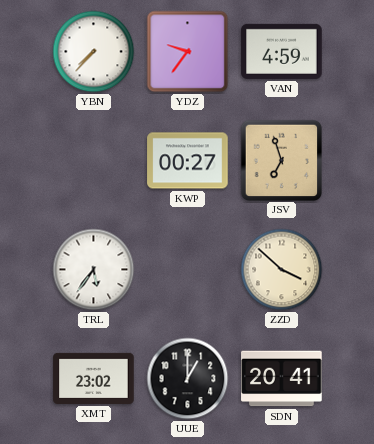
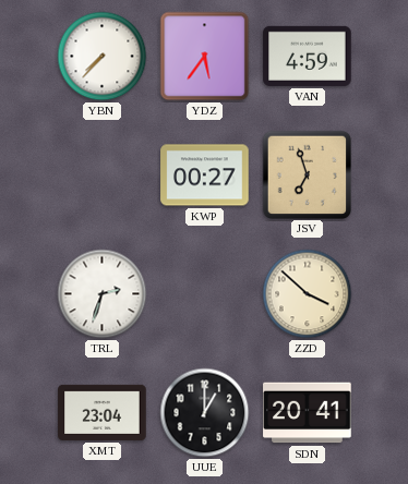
YDZ: 9:36 -> 5:36
TRL: 5:36 -> 2:33
XMT: 23:02 -> 23:04
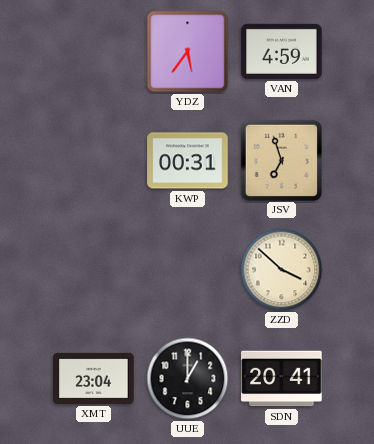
YBN: 7:37 -> none
KWP: 00:27 -> 00:31
TRL: 2:33 -> none
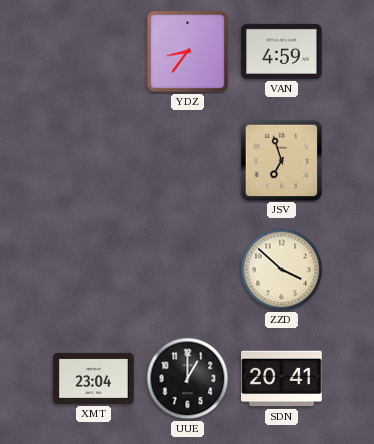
YDZ: 5:36 -> 8:36
KWP: 00:31 -> none
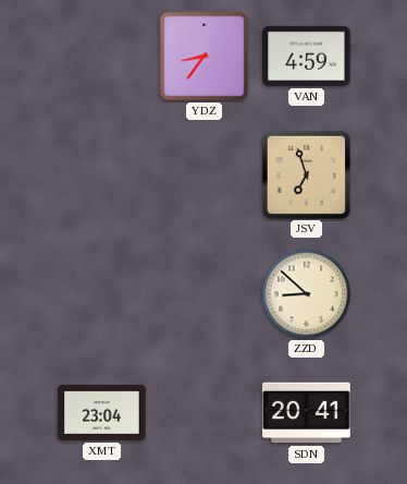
ZZD: 3:52 -> 8:52
UUE: 1:00 -> none
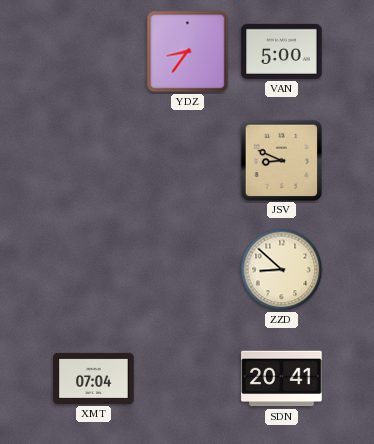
VAN: 4:59 -> 5:00
JSV: 6:57 -> 8:49
XMT: 23:04 -> 07:04
